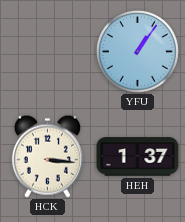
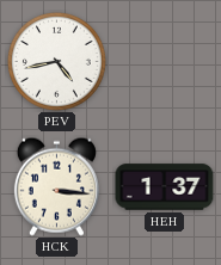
PEV: none -> 4:43
YFU: 1:06 -> none
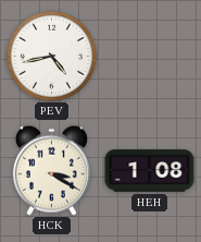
HCK: 3:16 -> 3:20
HEH: 1:37 -> 1:08
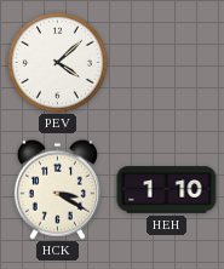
PEV: 4:43 -> 4:08
HEH: 1:08 -> 1:10
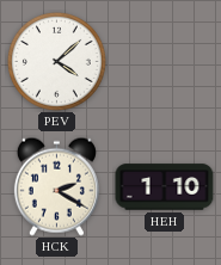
HCK: 3:20 -> 2:20
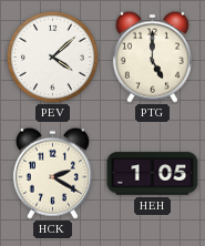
PTG: none -> 5:00
HEH: 1:10 -> 1:05
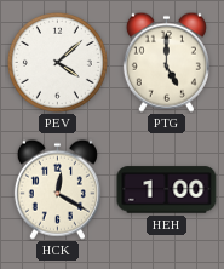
HCK: 2:20 -> 12:20
HEH: 1:05 -> 1:00
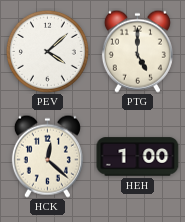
HCK: 12:20 -> 12:22
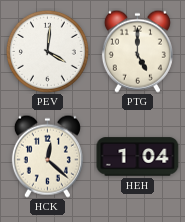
PEV: 4:08 -> 4:01
HEH: 1:00 -> 1:04
